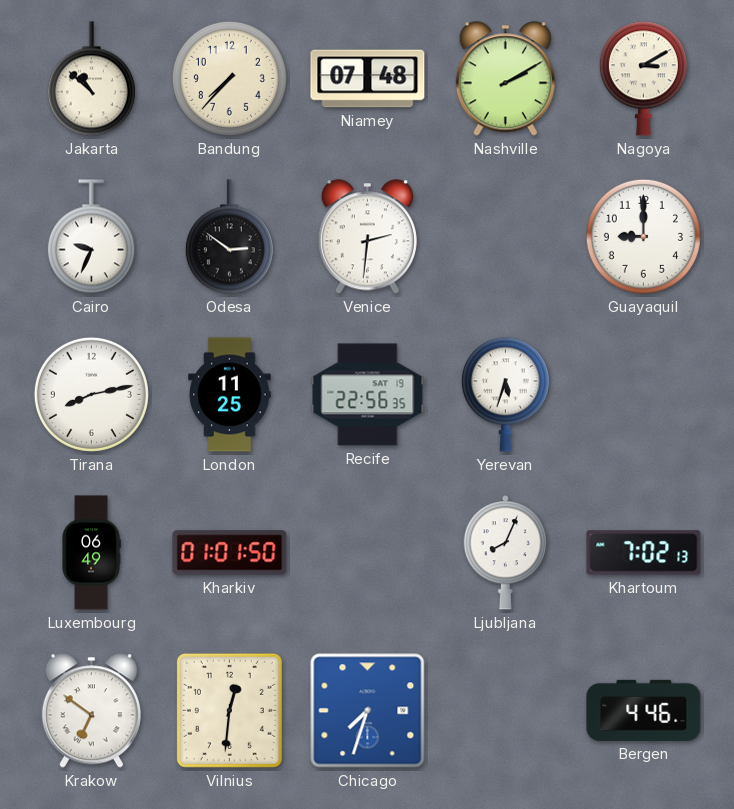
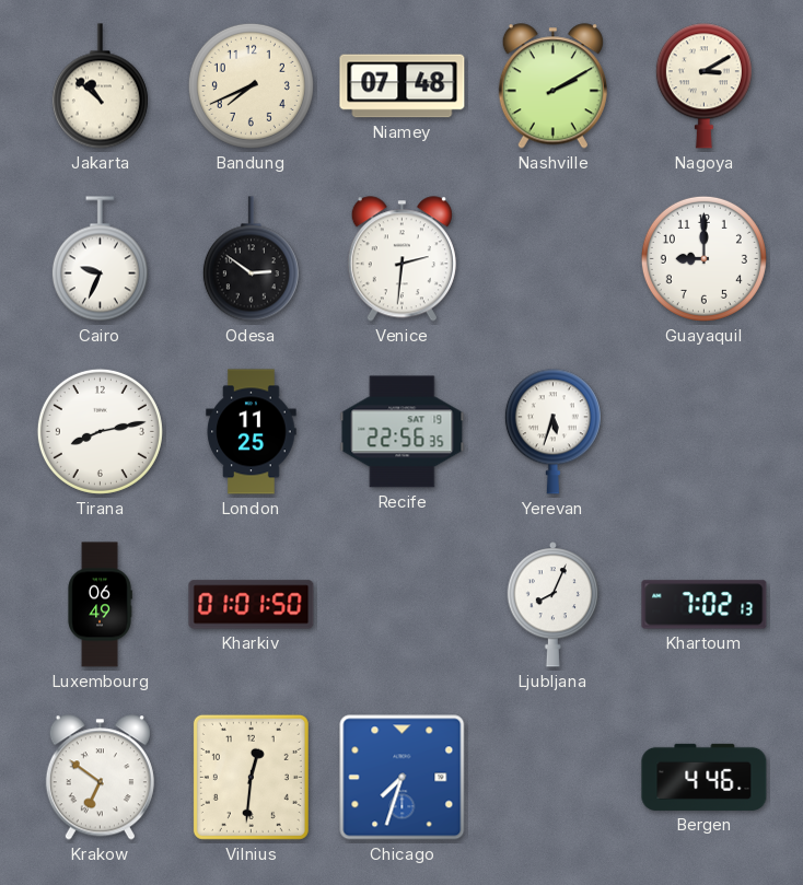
Bandung: 7:37 -> 7:41
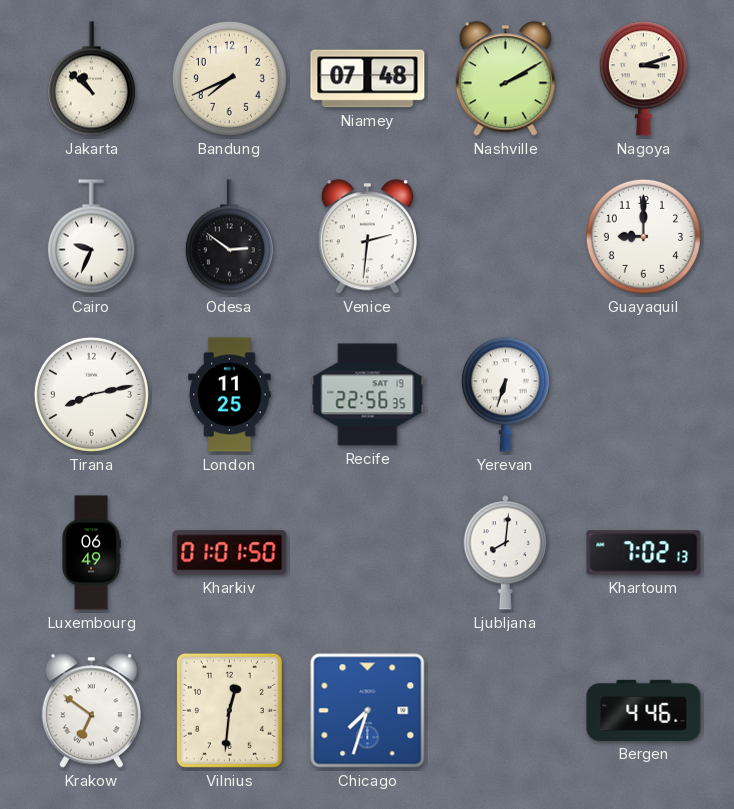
Nagoya: 3:10 -> 3:12
Yerevan: 5:33 -> 6:33
Ljubljana: 8:04 -> 8:01
